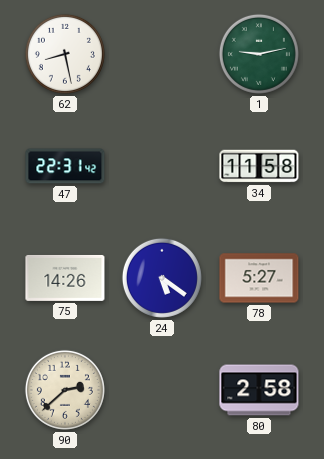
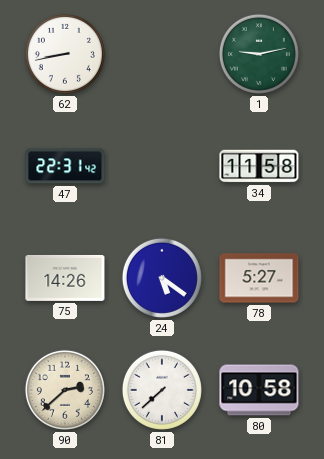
62: 8:28 -> 8:43
81: none -> 7:38
80: 2:58 -> 10:58
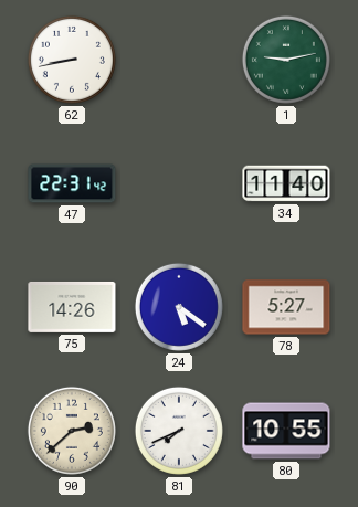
34: 11:58 -> 11:40
81: 7:38 -> 7:41
80: 10:58 -> 10:55
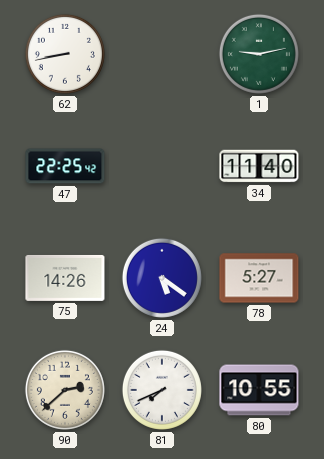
47: 22:31 -> 22:25
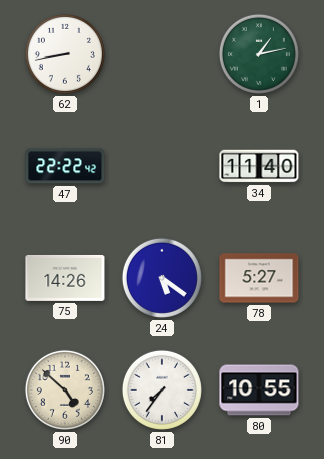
1: 9:13 -> 1:13
47: 22:25 -> 22:22
90: 2:38 -> 4:52
81: 7:41 -> 7:36
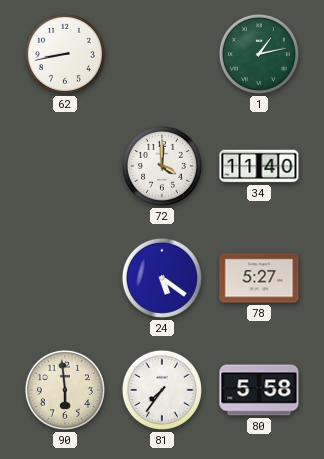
47: 22:22 -> none
72: none -> 4:00
75: 14:26 -> none
90: 4:52 -> 5:59
80: 10:55 -> 5:58
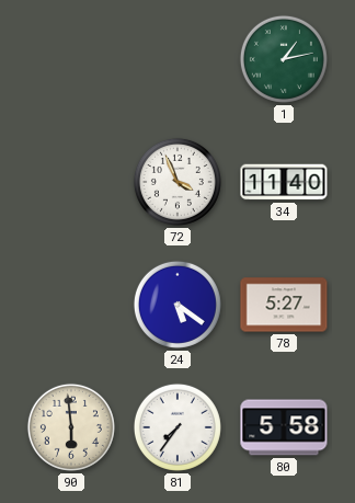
62: 8:43 -> none
72: 4:00 -> 3:56
